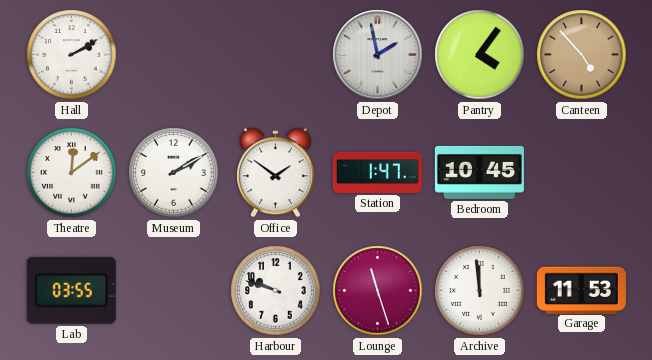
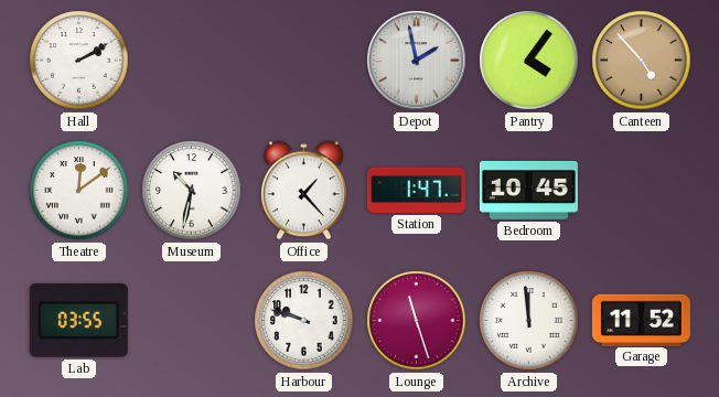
Museum: 2:10 -> 10:32
Office: 1:51 -> 1:23
Garage: 11:53 -> 11:52
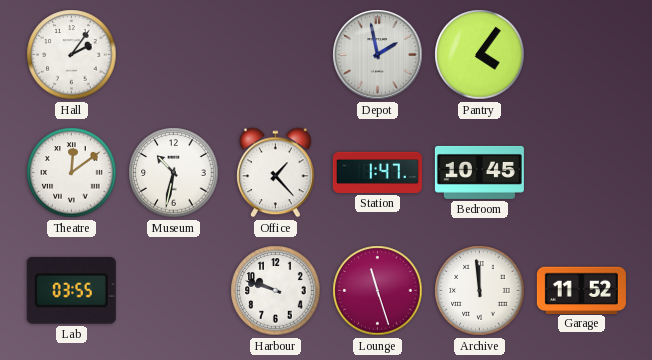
Hall: 2:10 -> 2:06
Canteen: 4:53 -> none
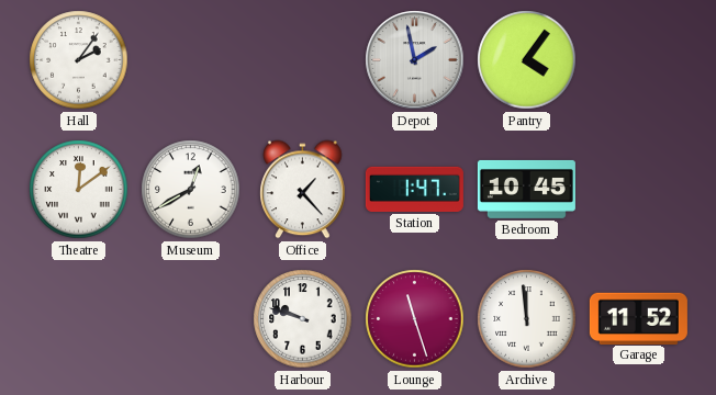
Museum: 10:32 -> 12:40
Lab: 03:55 -> none
